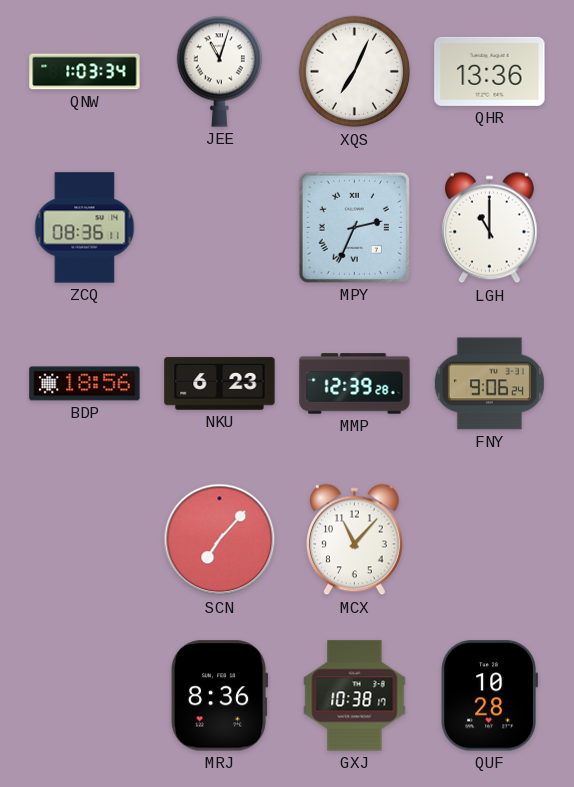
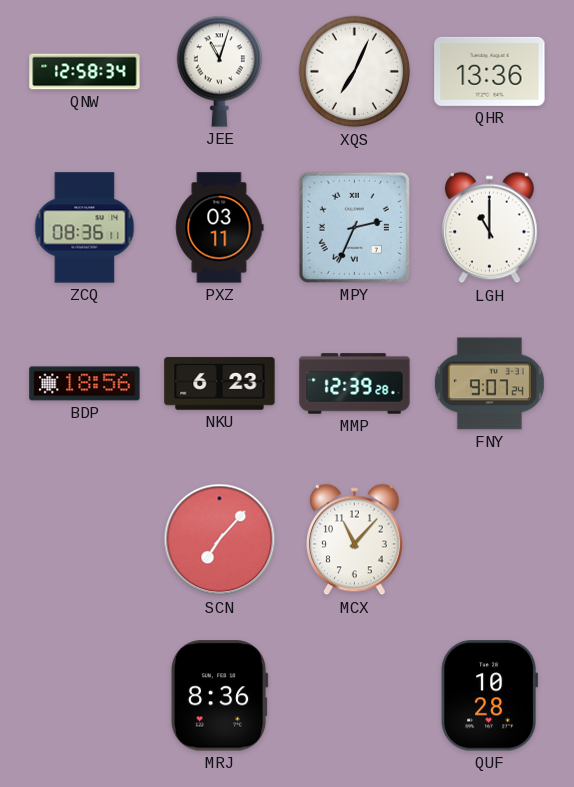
QNW: 1:03 -> 12:58
PXZ: none -> 03:11
FNY: 9:06 -> 9:07
GXJ: 10:38 -> none
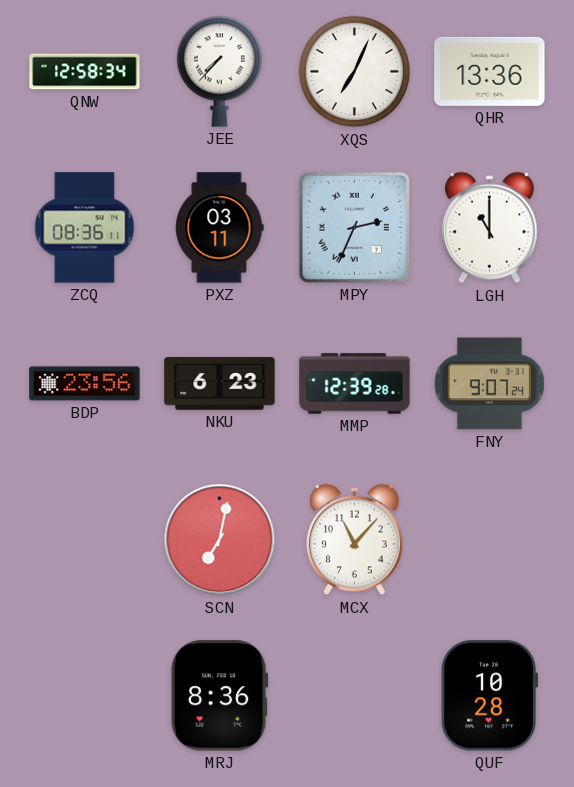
JEE: 11:03 -> 7:37
BDP: 18:56 -> 23:56
SCN: 7:07 -> 7:02
